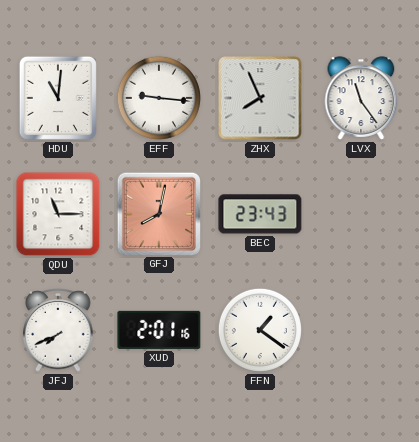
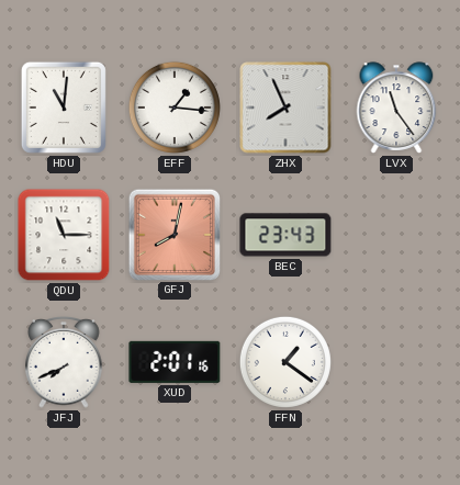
EFF: 9:16 -> 1:16
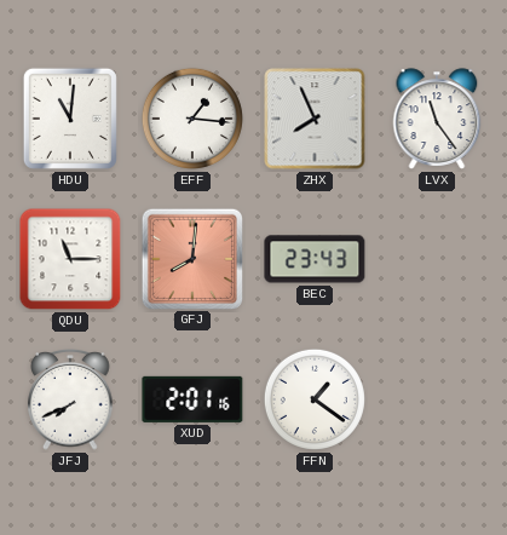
GFJ: 8:02 -> 8:01
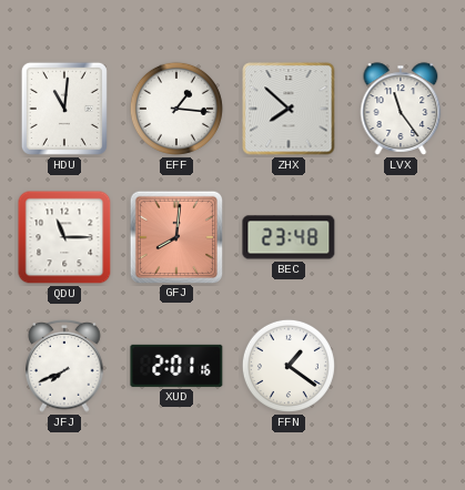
ZHX: 7:56 -> 7:52
BEC: 23:43 -> 23:48
